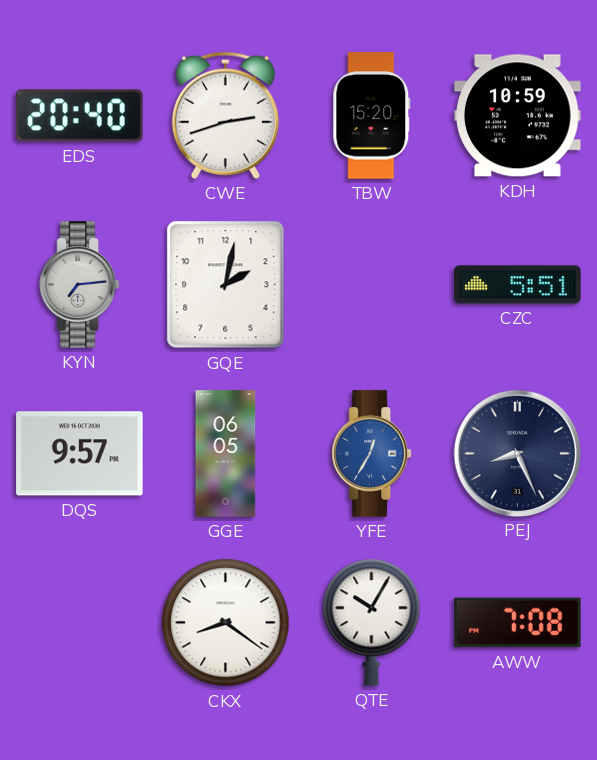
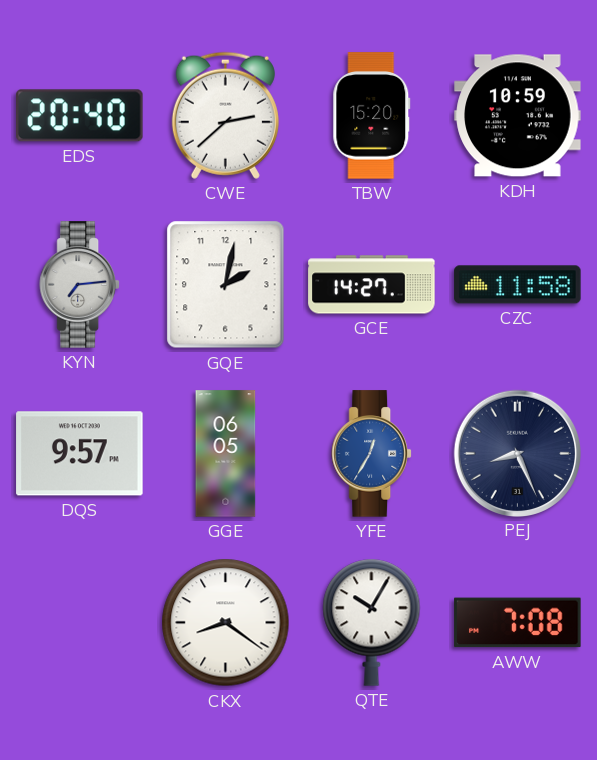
CWE: 2:42 -> 2:38
GCE: none -> 14:27
CZC: 5:51 -> 11:58
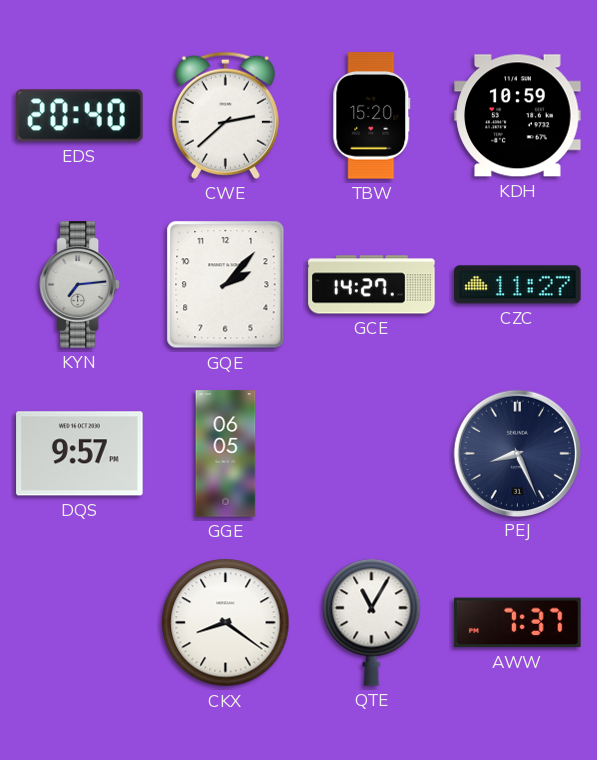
GQE: 2:02 -> 2:07
CZC: 11:58 -> 11:27
YFE: 12:35 -> none
QTE: 10:05 -> 11:05
AWW: 7:08 -> 7:37
